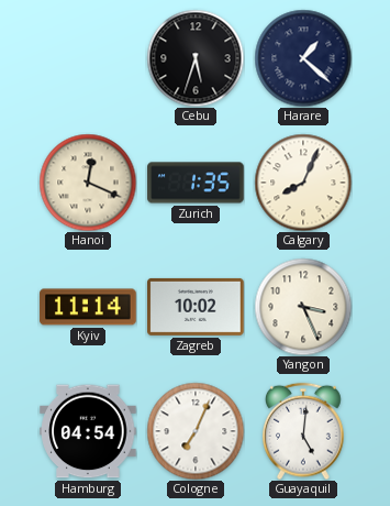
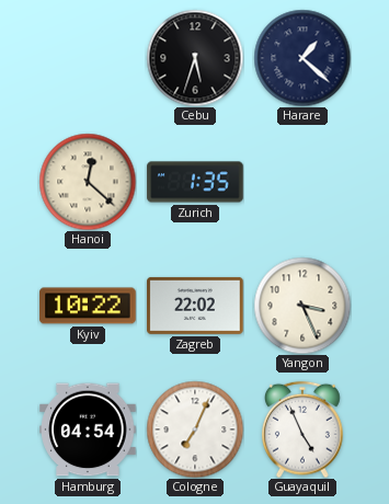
Hanoi: 12:19 -> 12:22
Calgary: 8:04 -> none
Kyiv: 11:14 -> 10:22
Zagreb: 10:02 -> 22:02
Guayaquil: 5:01 -> 4:56
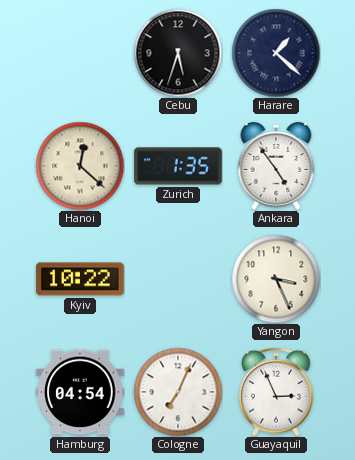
Ankara: none -> 4:54
Zagreb: 22:02 -> none
Guayaquil: 4:56 -> 2:56
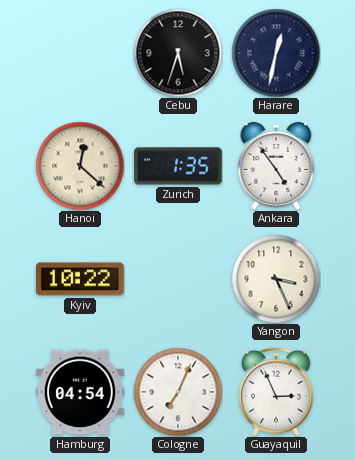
Harare: 1:22 -> 12:32
